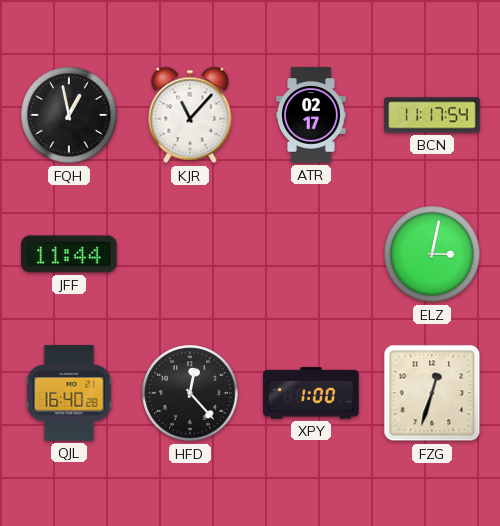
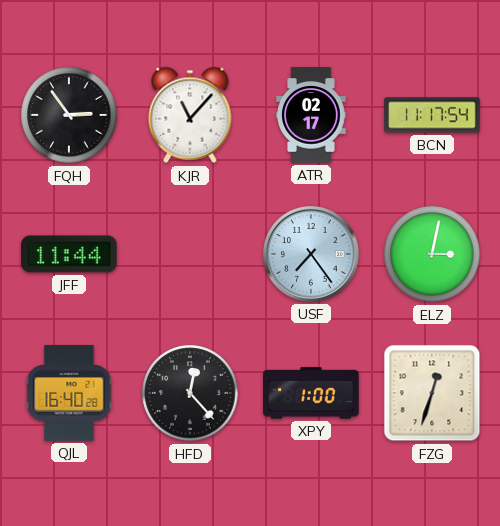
FQH: 12:58 -> 2:54
USF: none -> 7:24
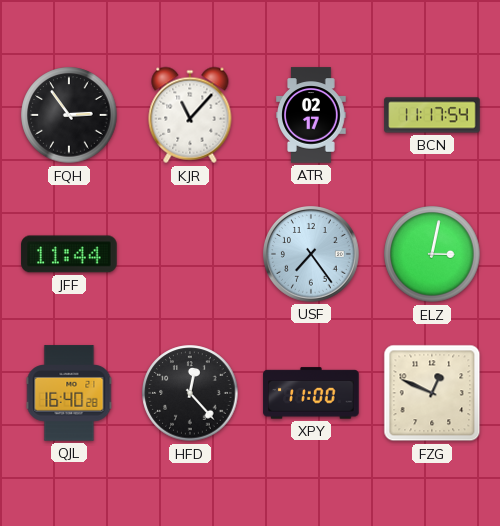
XPY: 1:00 -> 11:00
FZG: 12:33 -> 12:49
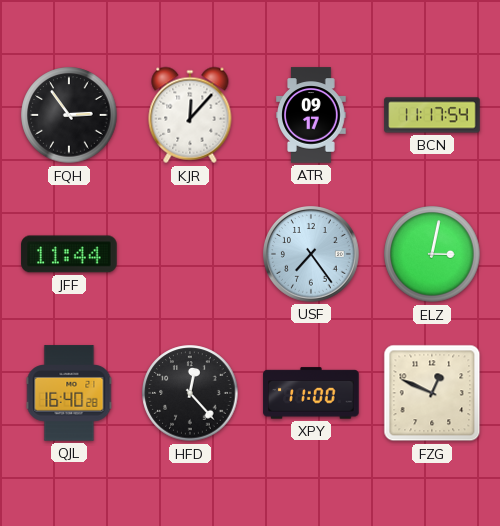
KJR: 11:07 -> 12:07
ATR: 02:17 -> 09:17
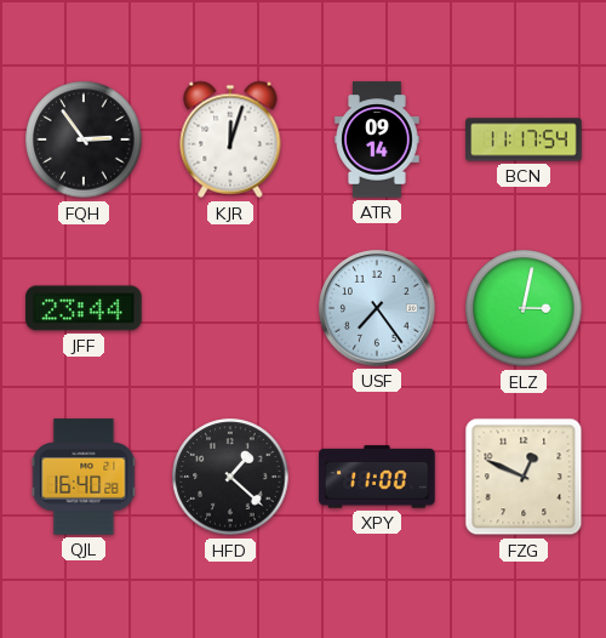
KJR: 12:07 -> 12:03
ATR: 09:17 -> 09:14
JFF: 11:44 -> 23:44
HFD: 12:23 -> 1:22
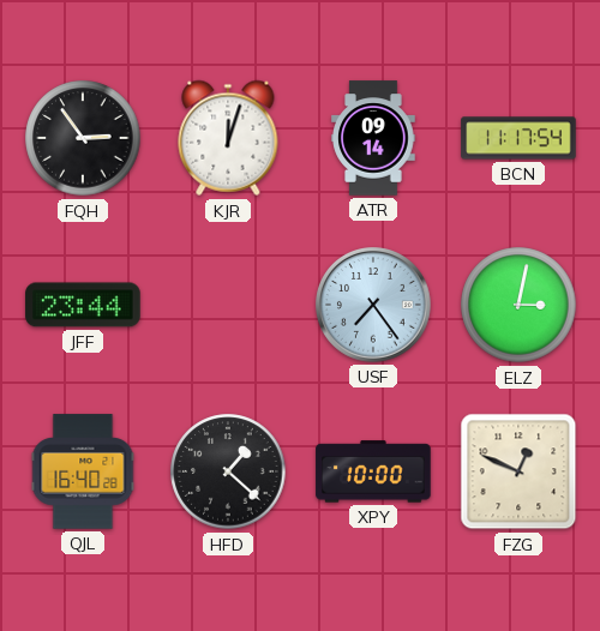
XPY: 11:00 -> 10:00
